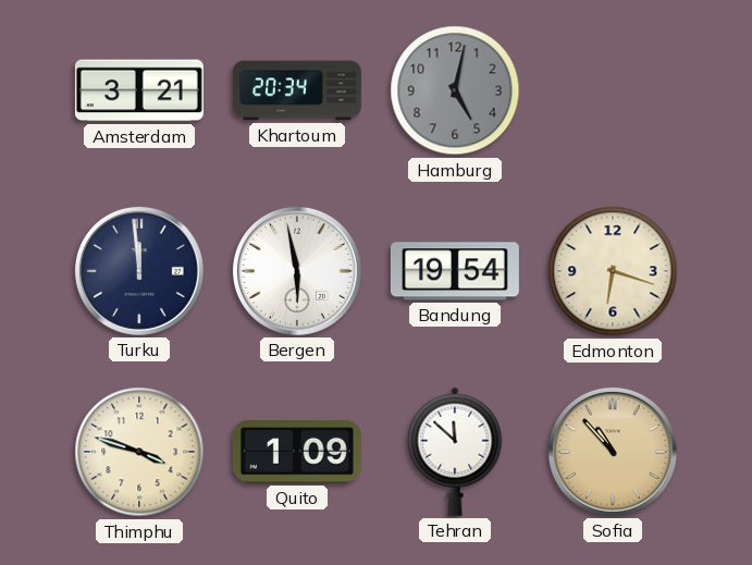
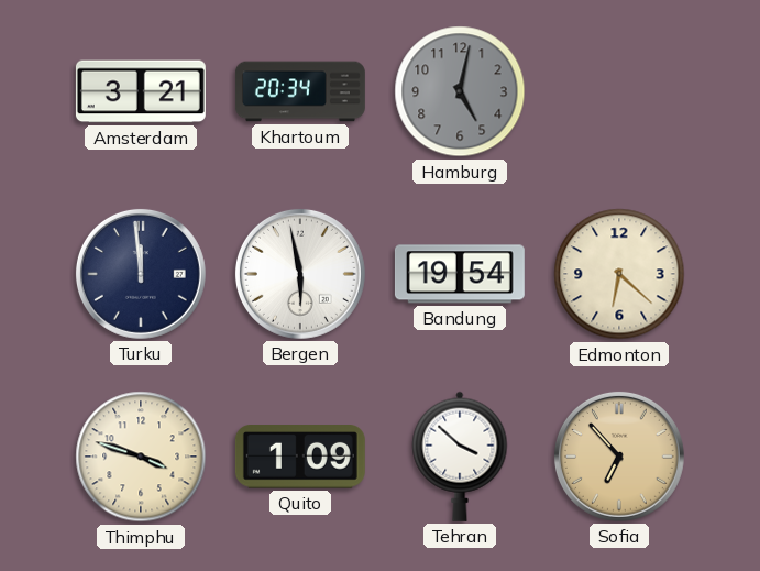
Edmonton: 6:18 -> 6:22
Tehran: 11:52 -> 3:52
Sofia: 10:53 -> 6:53
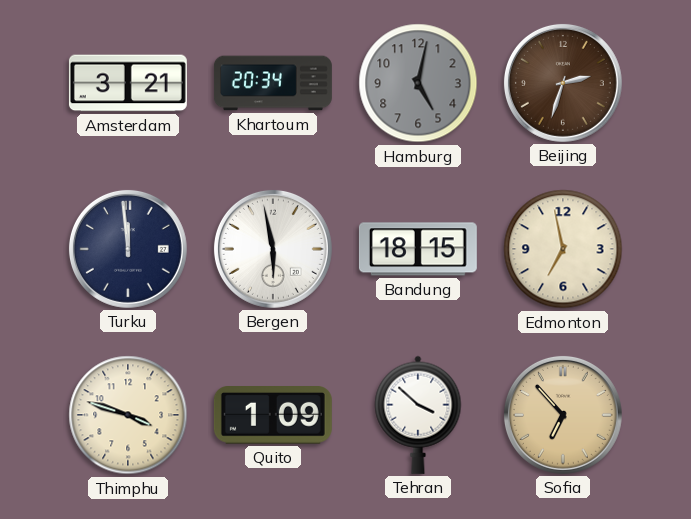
Beijing: none -> 2:33
Bandung: 19:54 -> 18:15
Edmonton: 6:22 -> 6:58
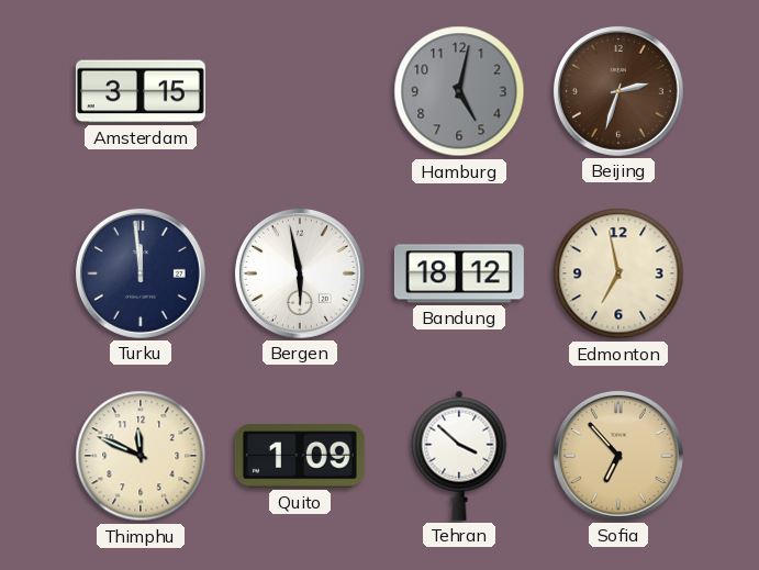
Amsterdam: 3:21 -> 3:15
Khartoum: 20:34 -> none
Bandung: 18:15 -> 18:12
Thimphu: 3:48 -> 11:49
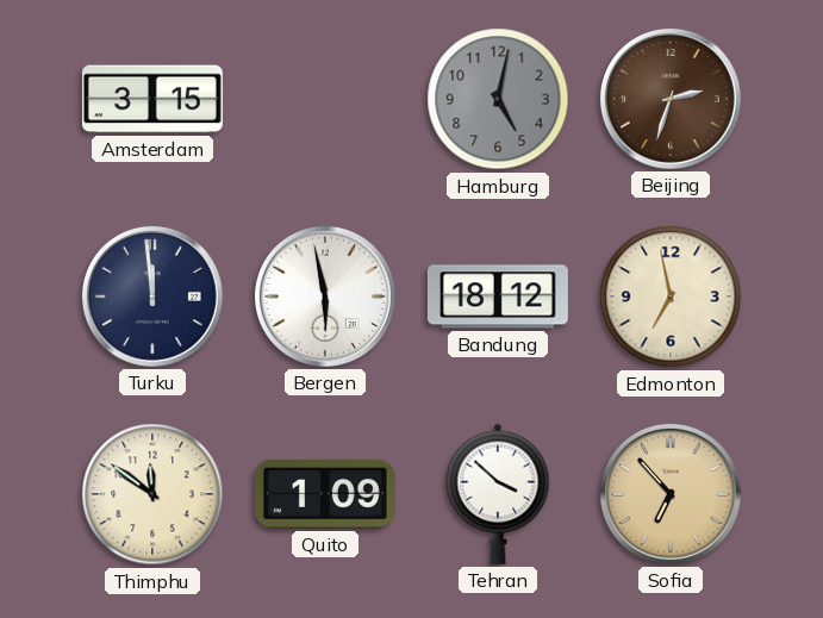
Thimphu: 11:49 -> 11:51
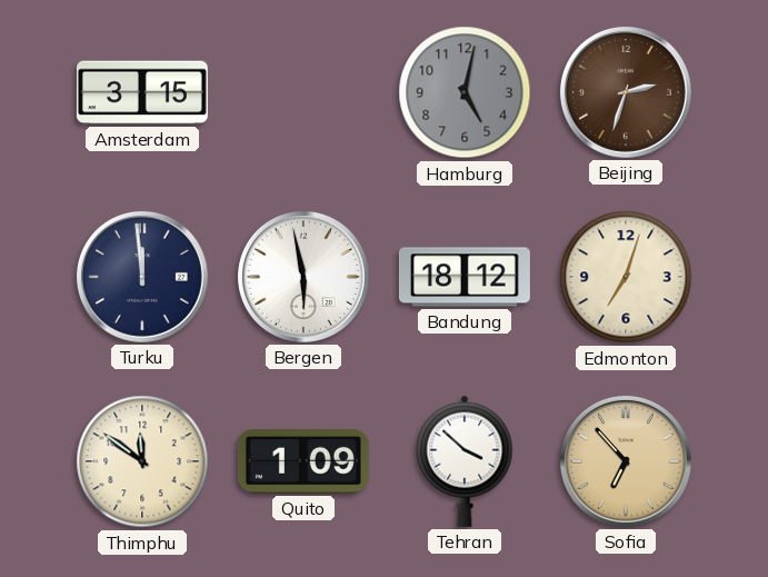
Edmonton: 6:58 -> 7:03
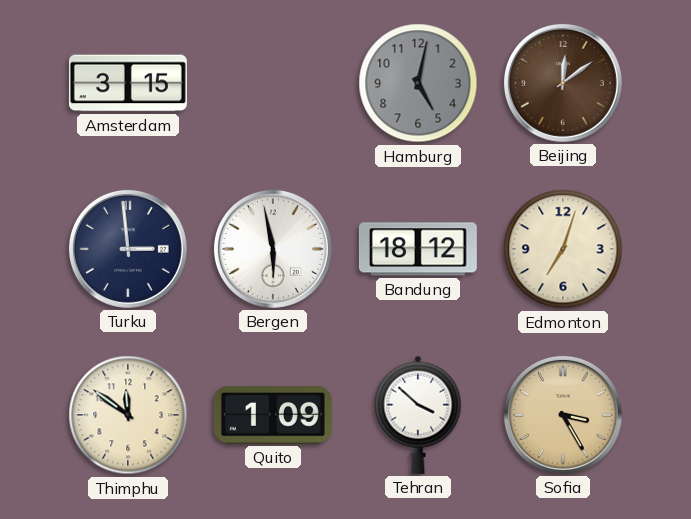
Beijing: 2:33 -> 12:09
Turku: 11:59 -> 2:59
Sofia: 6:53 -> 3:25
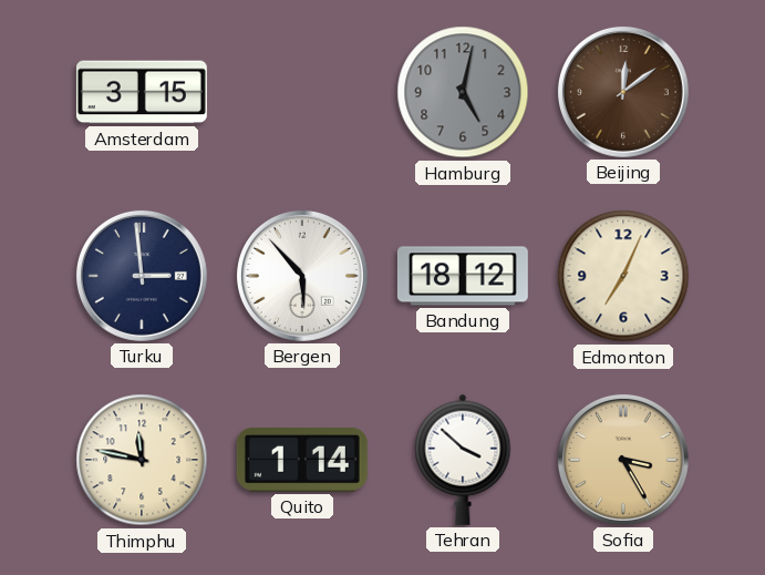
Bergen: 5:58 -> 5:53
Edmonton: 7:03 -> 7:04
Thimphu: 11:51 -> 11:47
Quito: 1:09 -> 1:14
